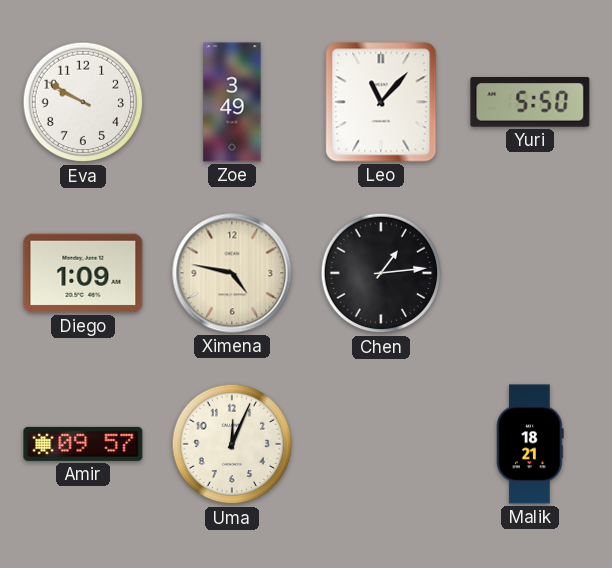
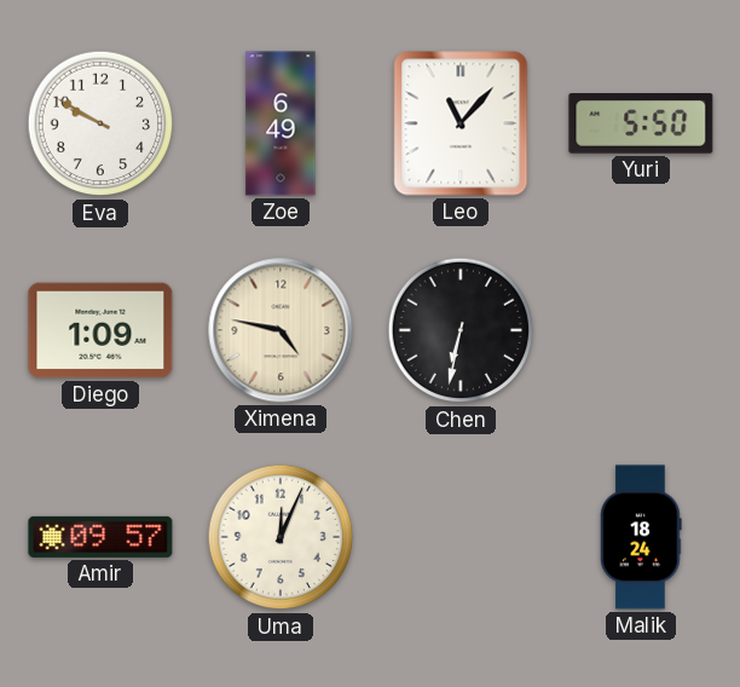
Zoe: 3:49 -> 6:49
Chen: 1:14 -> 6:32
Malik: 18:21 -> 18:24
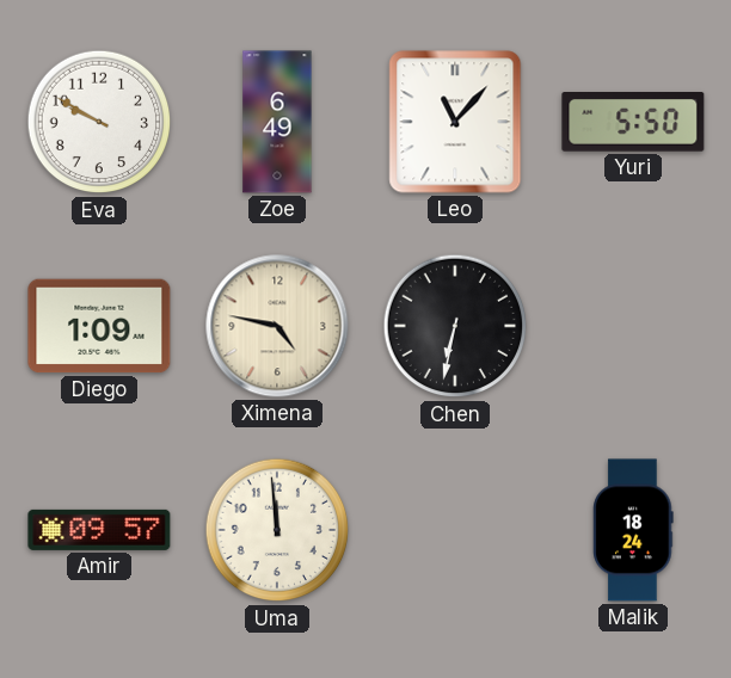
Uma: 12:04 -> 11:59
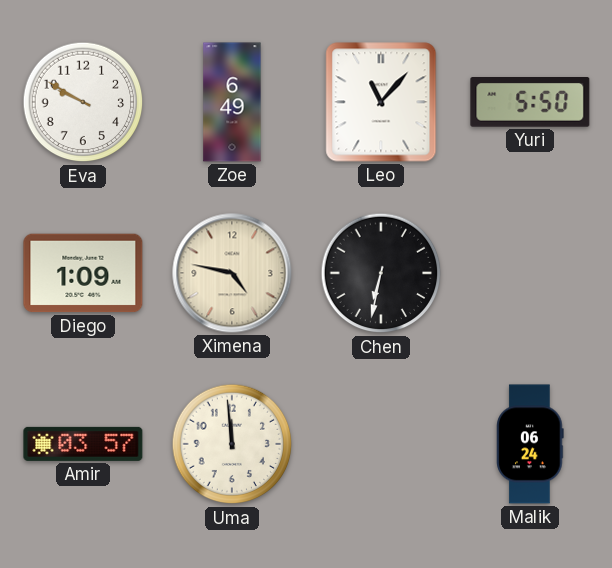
Amir: 09:57 -> 03:57
Malik: 18:24 -> 06:24
